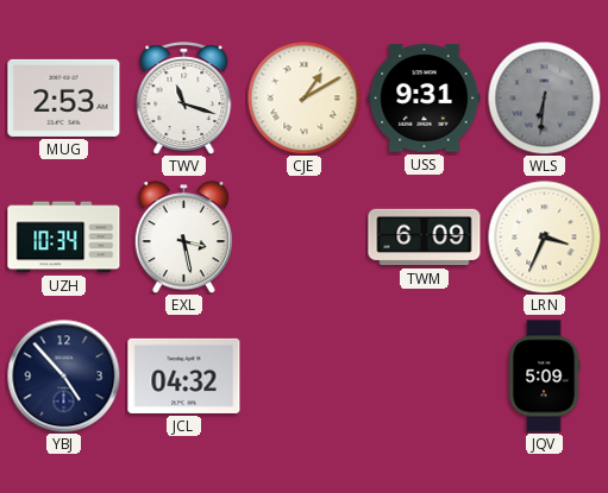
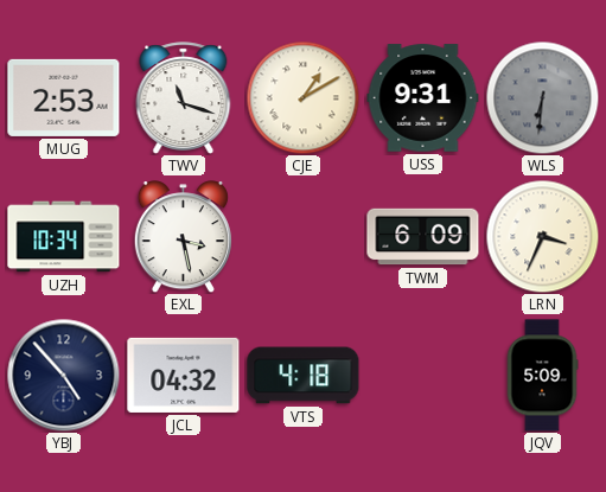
VTS: none -> 4:18
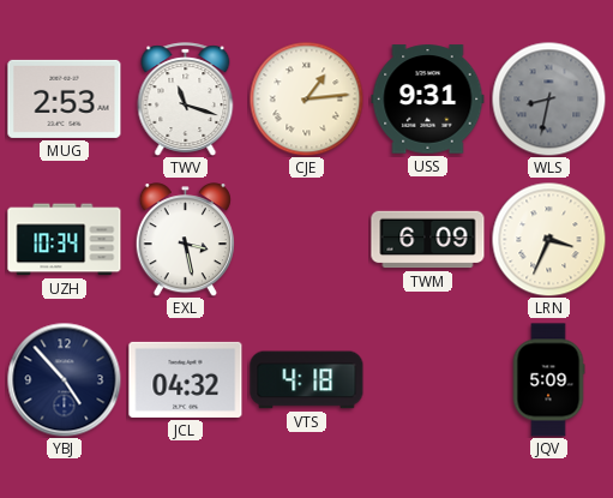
CJE: 1:10 -> 1:14
WLS: 6:31 -> 8:32
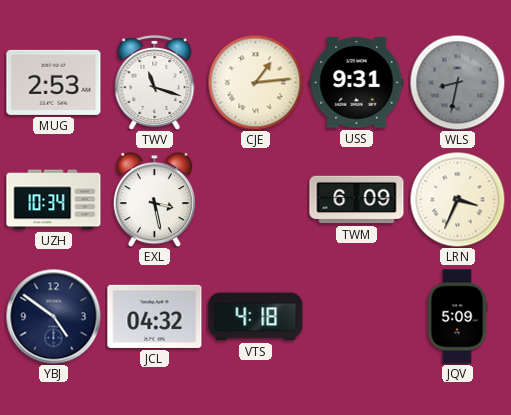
YBJ: 4:53 -> 4:51
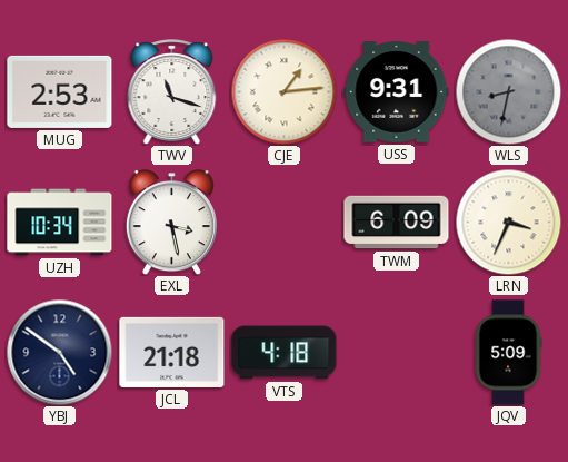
JCL: 04:32 -> 21:18
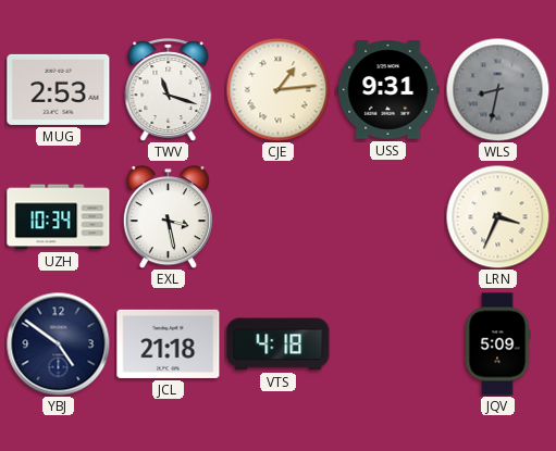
TWM: 6:09 -> none
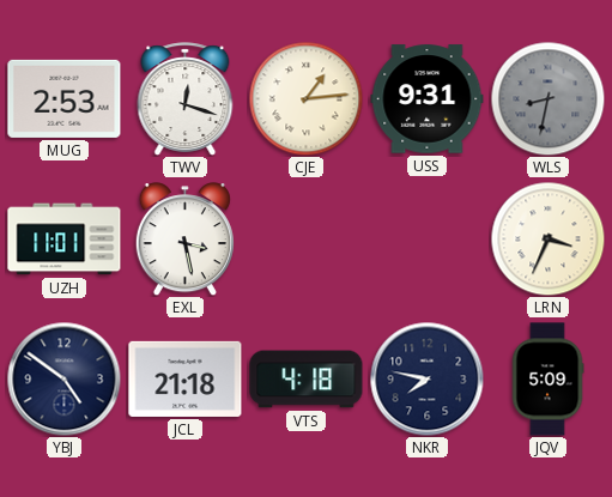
TWV: 11:18 -> 12:18
UZH: 10:34 -> 11:01
NKR: none -> 7:47
